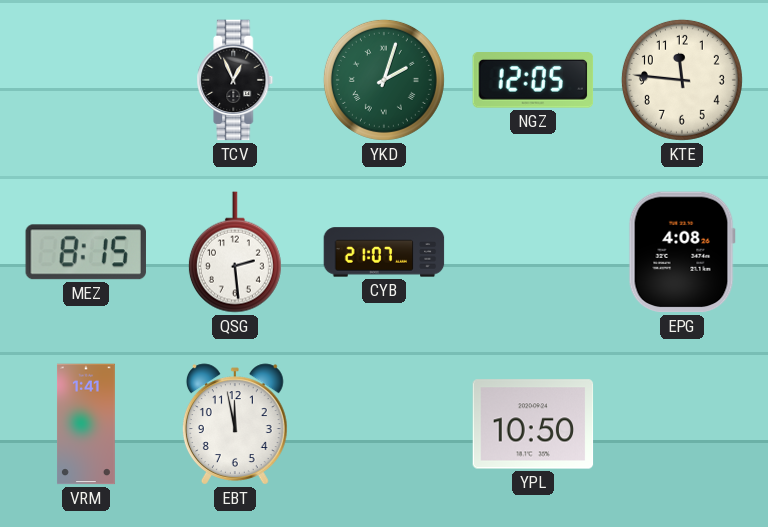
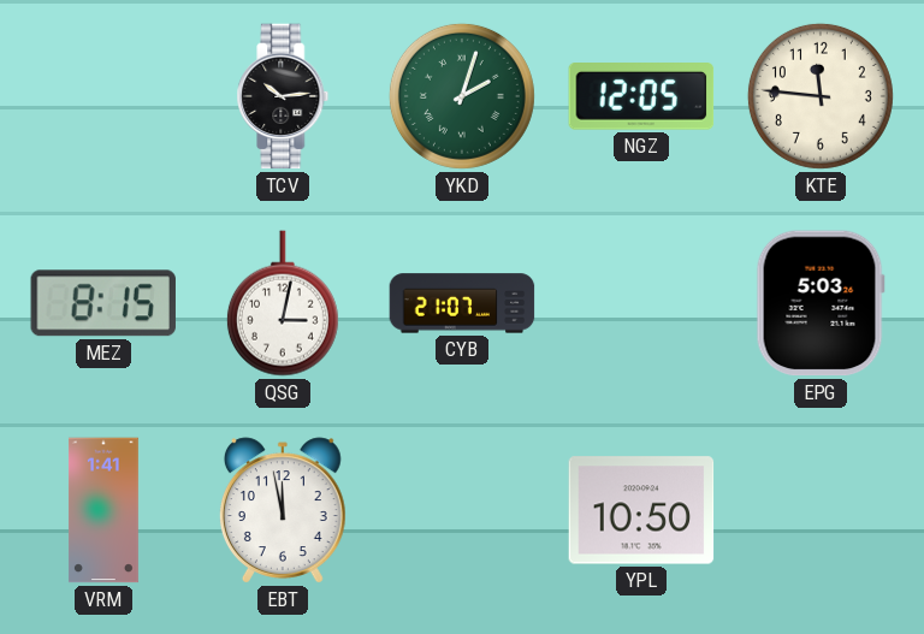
TCV: 12:56 -> 10:14
QSG: 2:29 -> 3:02
EPG: 4:08 -> 5:03
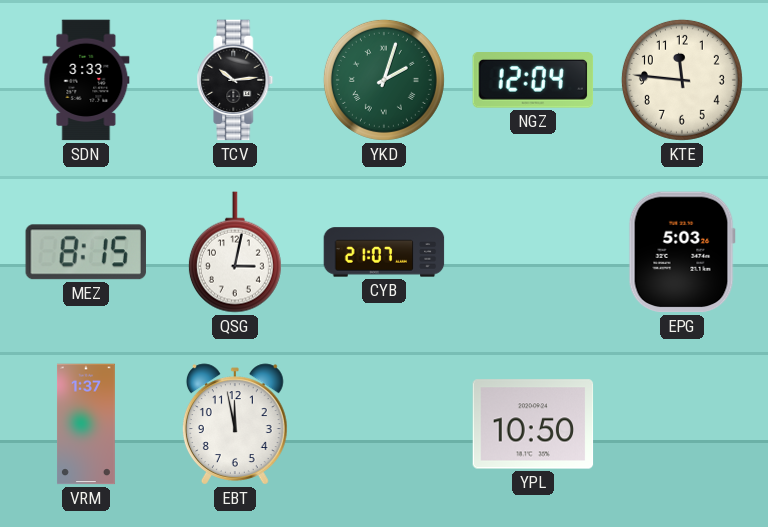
SDN: none -> 3:33
NGZ: 12:05 -> 12:04
VRM: 1:41 -> 1:37
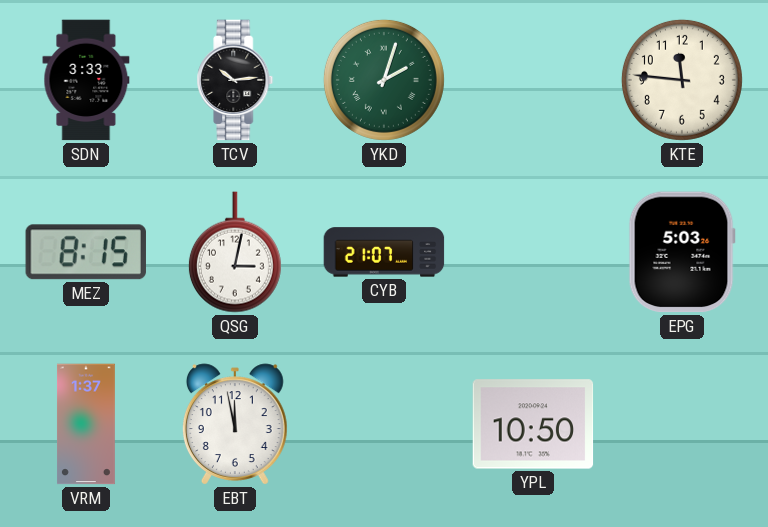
NGZ: 12:04 -> none
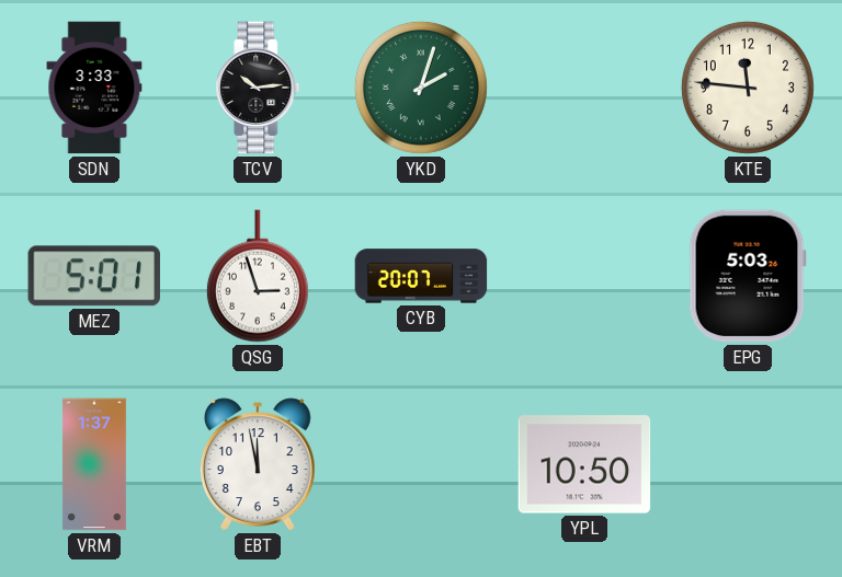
MEZ: 8:15 -> 5:01
QSG: 3:02 -> 2:57
CYB: 21:07 -> 20:07
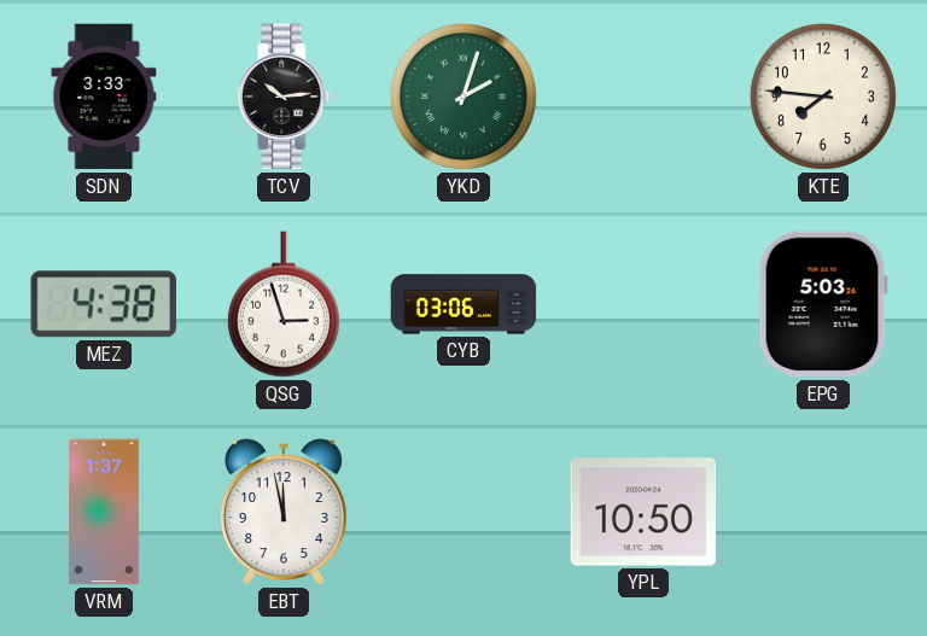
KTE: 11:46 -> 7:46
MEZ: 5:01 -> 4:38
CYB: 20:07 -> 03:06
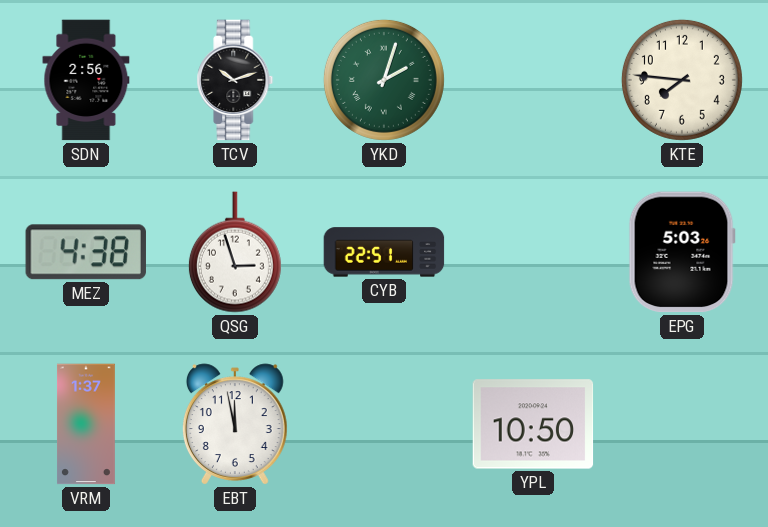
SDN: 3:33 -> 2:56
TCV: 10:14 -> 10:12
CYB: 03:06 -> 22:51
